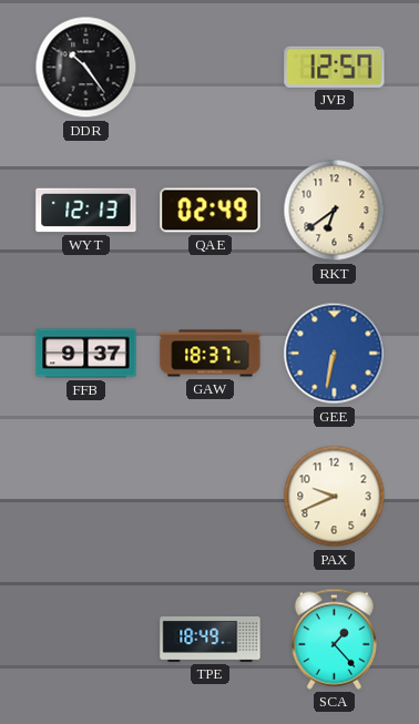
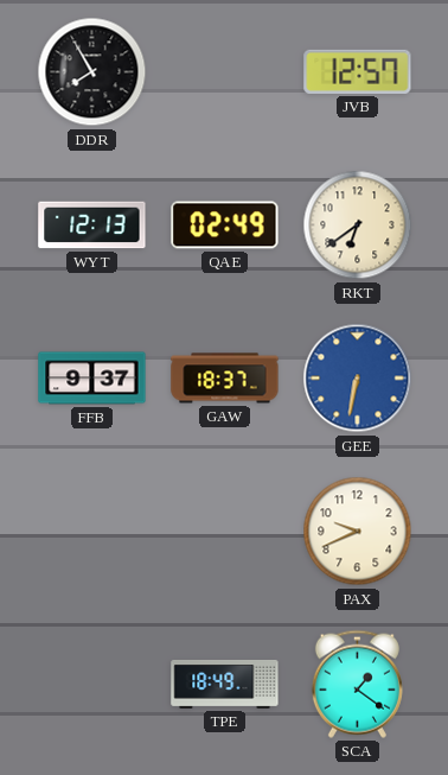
DDR: 10:24 -> 7:55
SCA: 1:23 -> 1:21
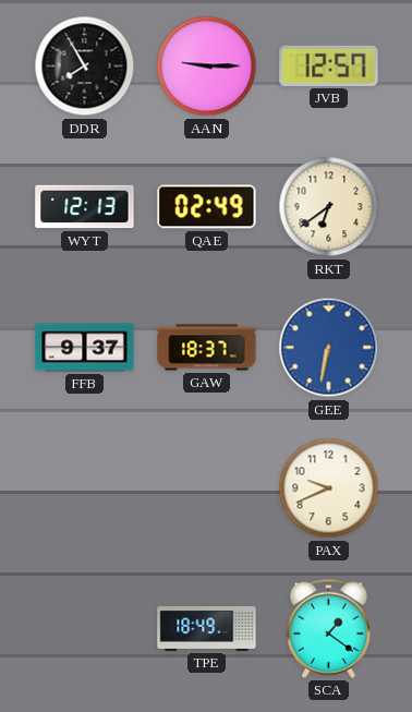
AAN: none -> 9:15
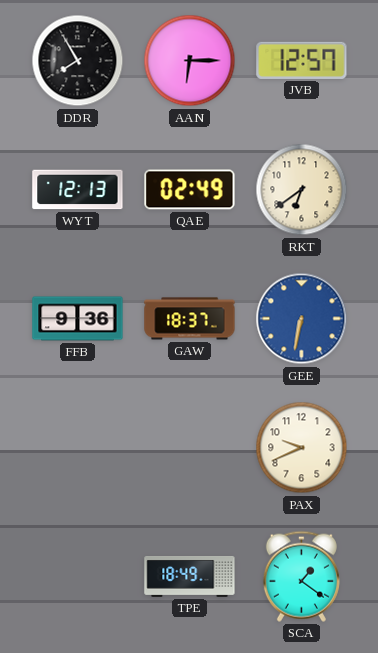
AAN: 9:15 -> 6:15
FFB: 9:37 -> 9:36
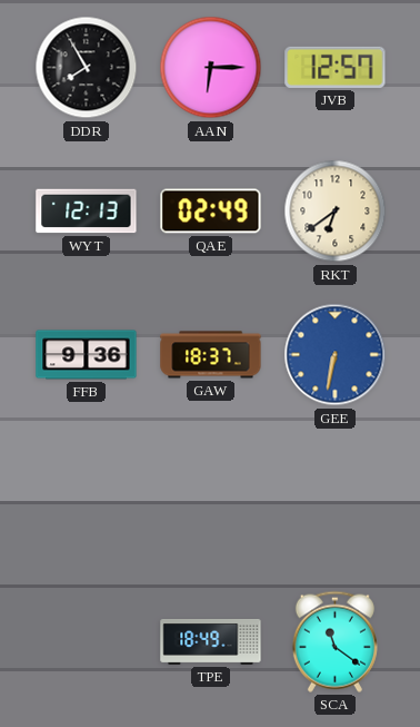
PAX: 9:41 -> none
SCA: 1:21 -> 11:21
